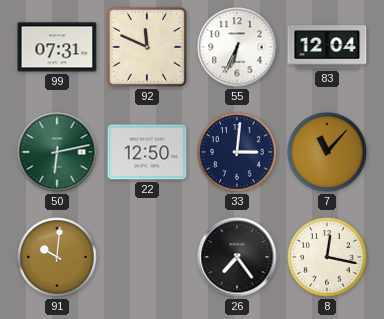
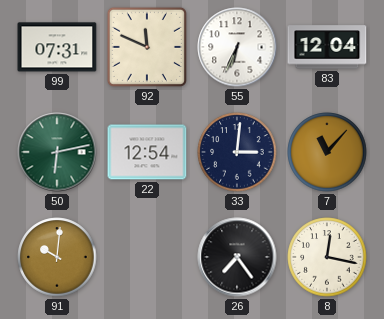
22: 12:50 -> 12:54
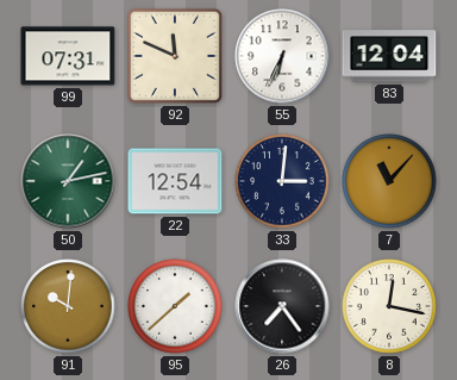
50: 6:13 -> 1:13
95: none -> 1:38
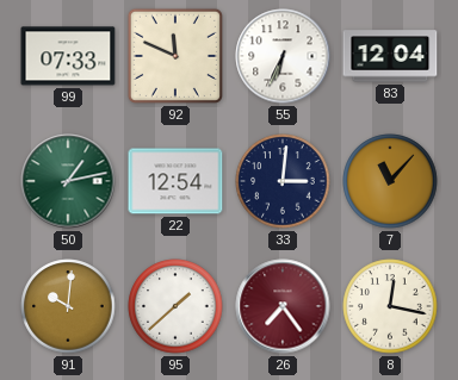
99: 07:31 -> 07:33
26 dial: black -> burgundy
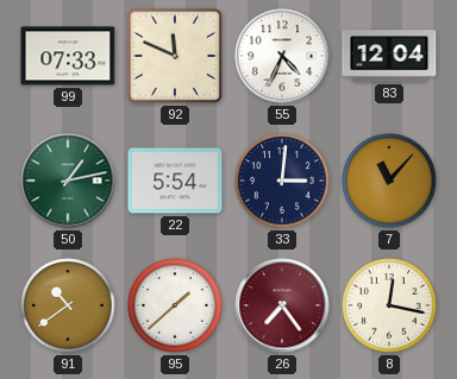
55: 6:34 -> 4:34
22: 12:54 -> 5:54
91: 10:01 -> 10:39
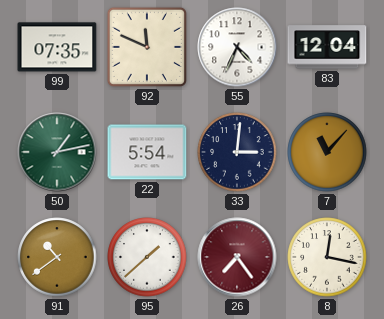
99: 07:33 -> 07:35
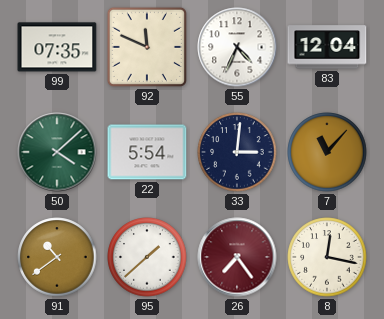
50: 1:13 -> 4:08
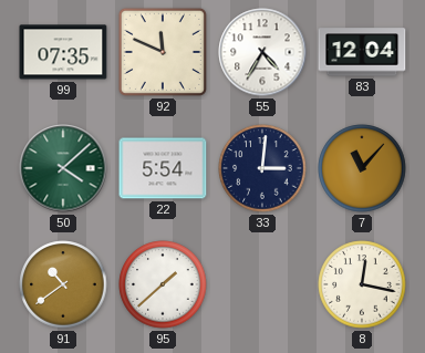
55: 4:34 -> 4:35
26: 7:24 -> none
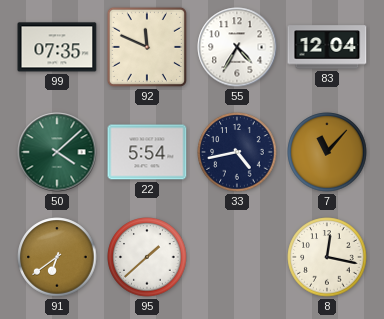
33: 3:01 -> 4:43
91: 10:39 -> 6:39
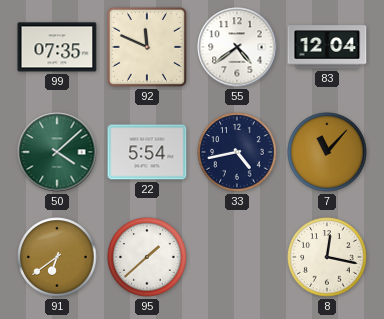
55: 4:35 -> 4:39
